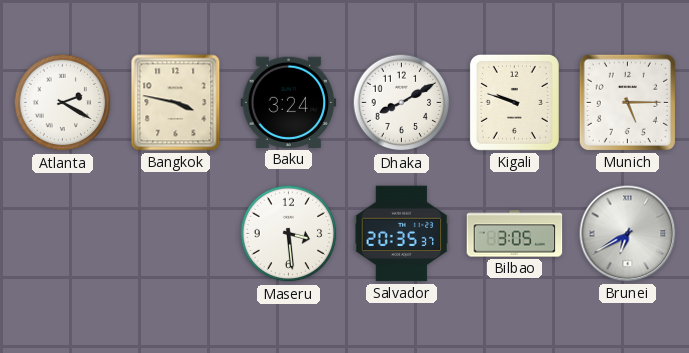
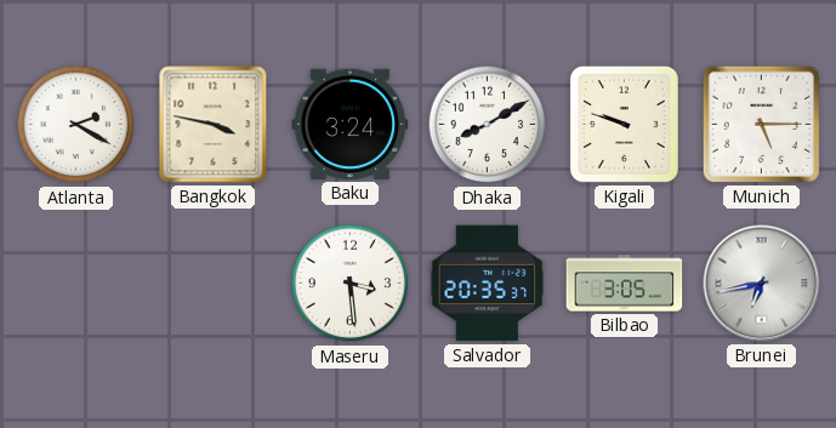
Brunei: 6:40 -> 6:43
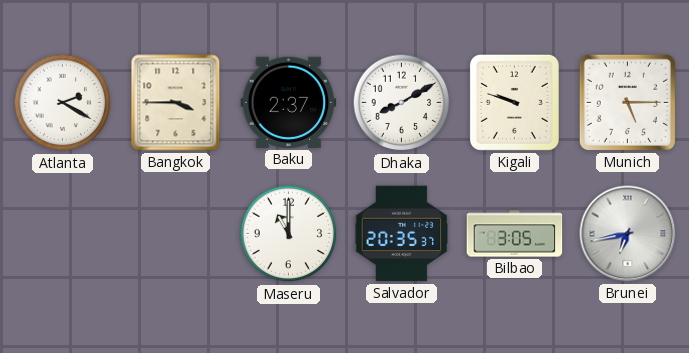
Bangkok: 3:47 -> 3:45
Baku: 3:24 -> 2:37
Maseru: 3:29 -> 11:00
